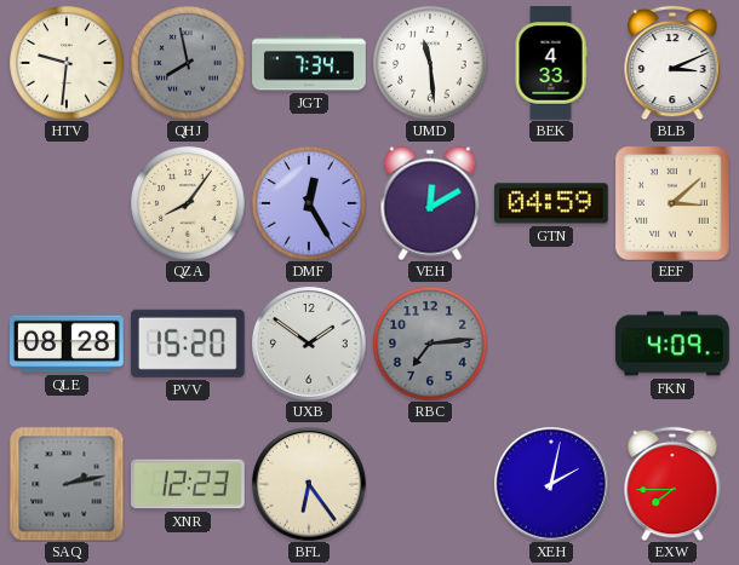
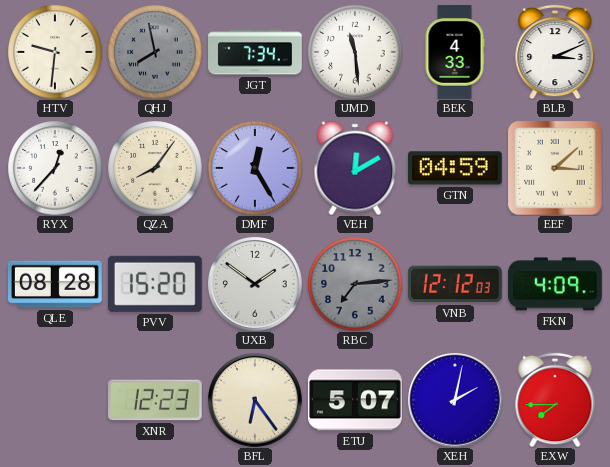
RYX: none -> 12:37
VNB: none -> 12:12
SAQ: 2:13 -> none
ETU: none -> 5:07
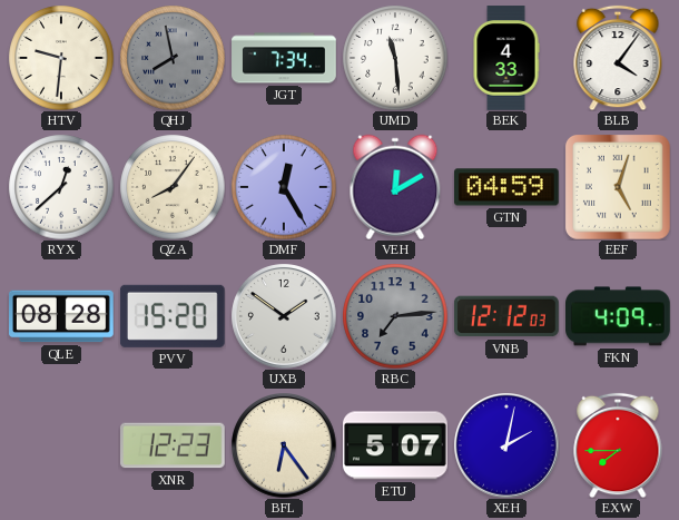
BLB: 3:11 -> 4:06
RYX: 12:37 -> 12:38
EEF: 3:08 -> 5:03
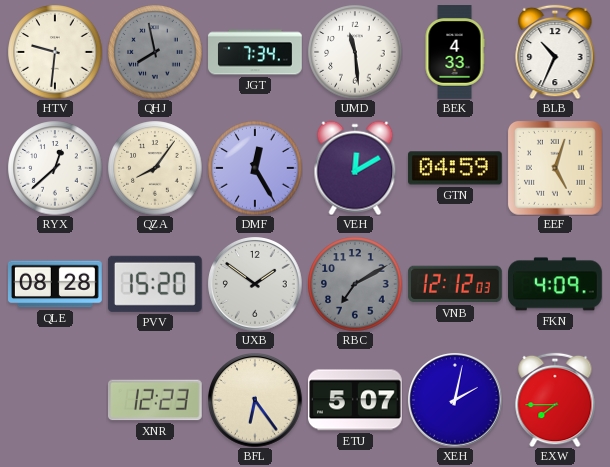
BLB: 4:06 -> 10:34
RBC: 7:14 -> 7:10
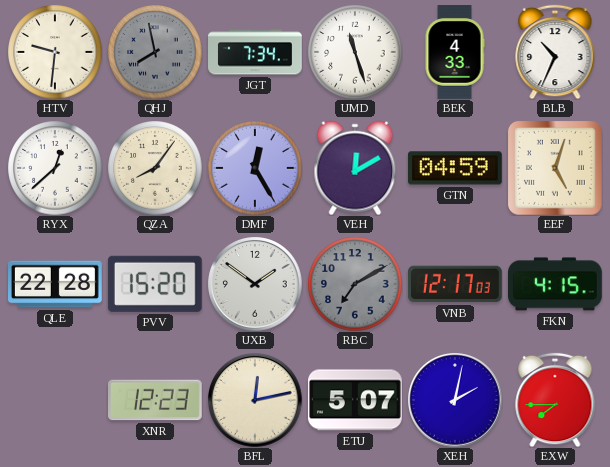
UMD: 11:29 -> 11:27
QLE: 08:28 -> 22:28
VNB: 12:12 -> 12:17
FKN: 4:09 -> 4:15
BFL: 6:24 -> 12:13
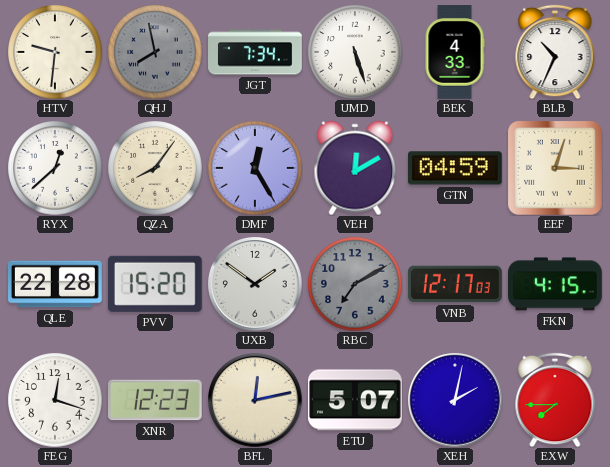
UMD: 11:27 -> 5:27
EEF: 5:03 -> 3:03
FEG: none -> 12:18
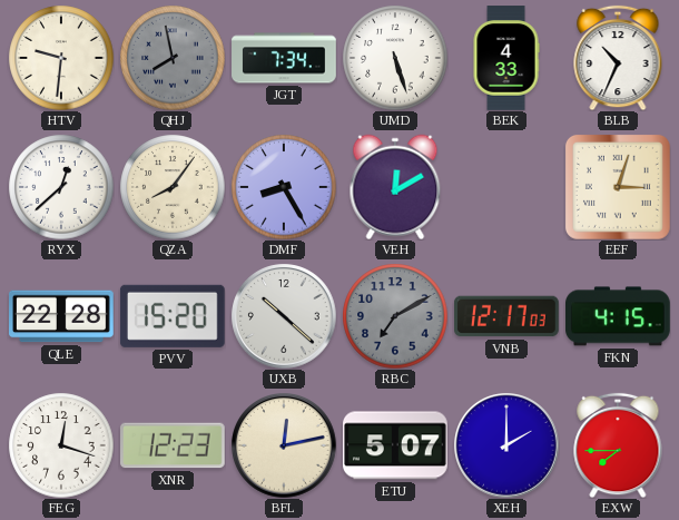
DMF: 12:25 -> 8:25
GTN: 04:59 -> none
UXB: 1:51 -> 10:22
XEH: 2:02 -> 2:00
